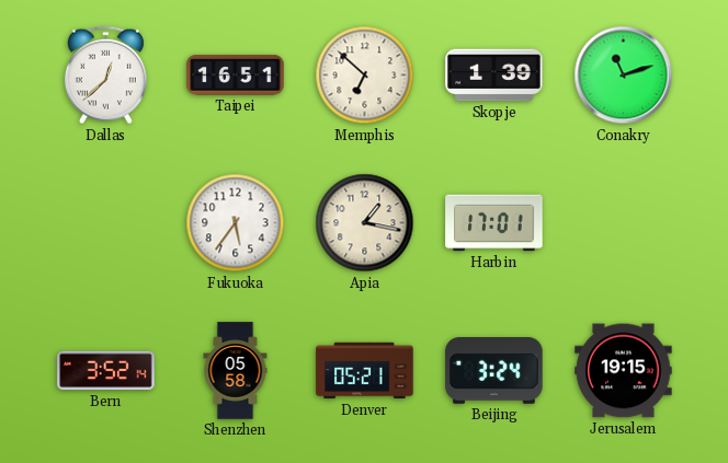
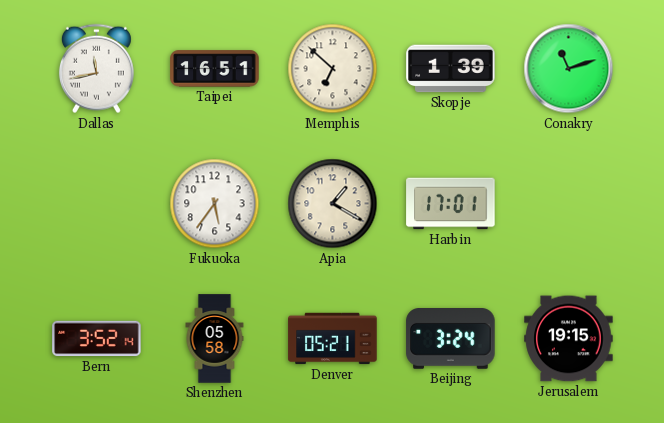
Dallas: 12:38 -> 11:43
Apia: 1:17 -> 1:20
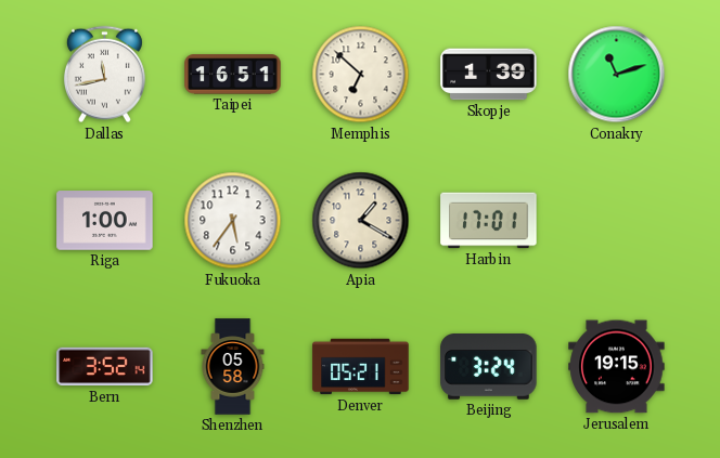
Riga: none -> 1:00
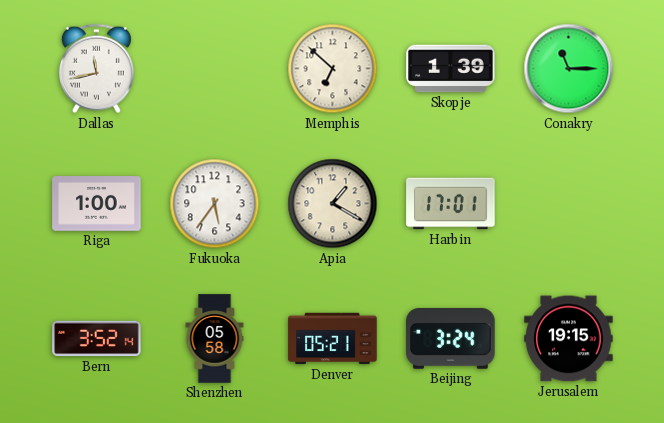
Taipei: 16:51 -> none
Conakry: 11:12 -> 11:15
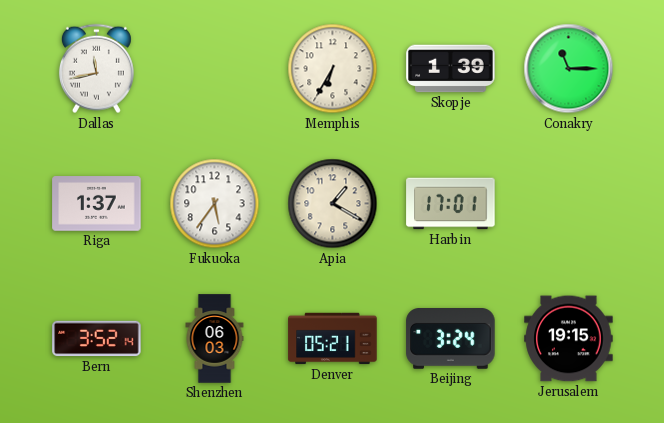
Memphis: 6:52 -> 6:35
Riga: 1:00 -> 1:37
Shenzhen: 05:58 -> 06:03
